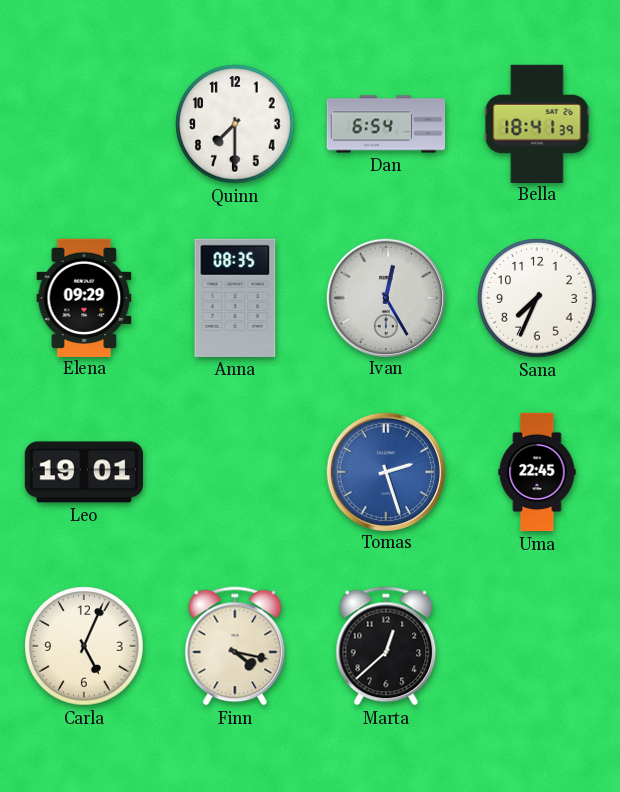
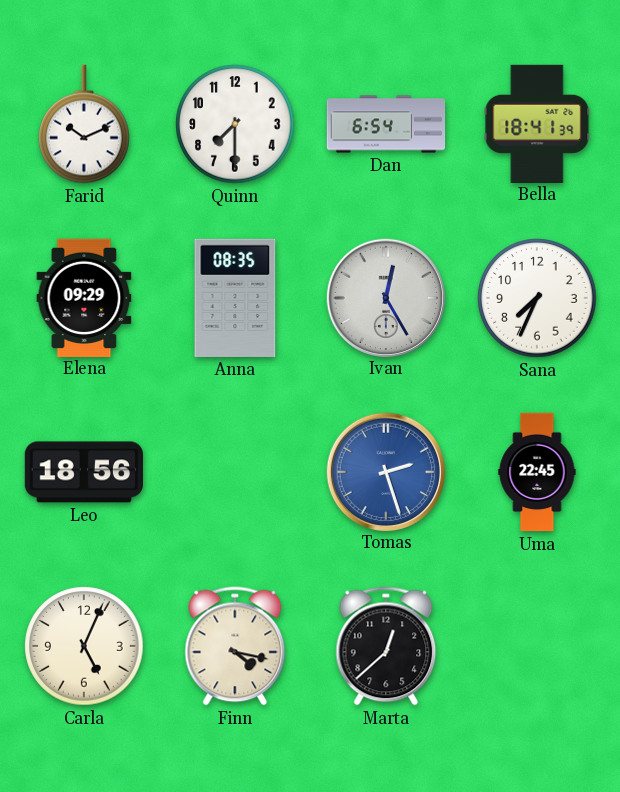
Farid: none -> 10:11
Leo: 19:01 -> 18:56
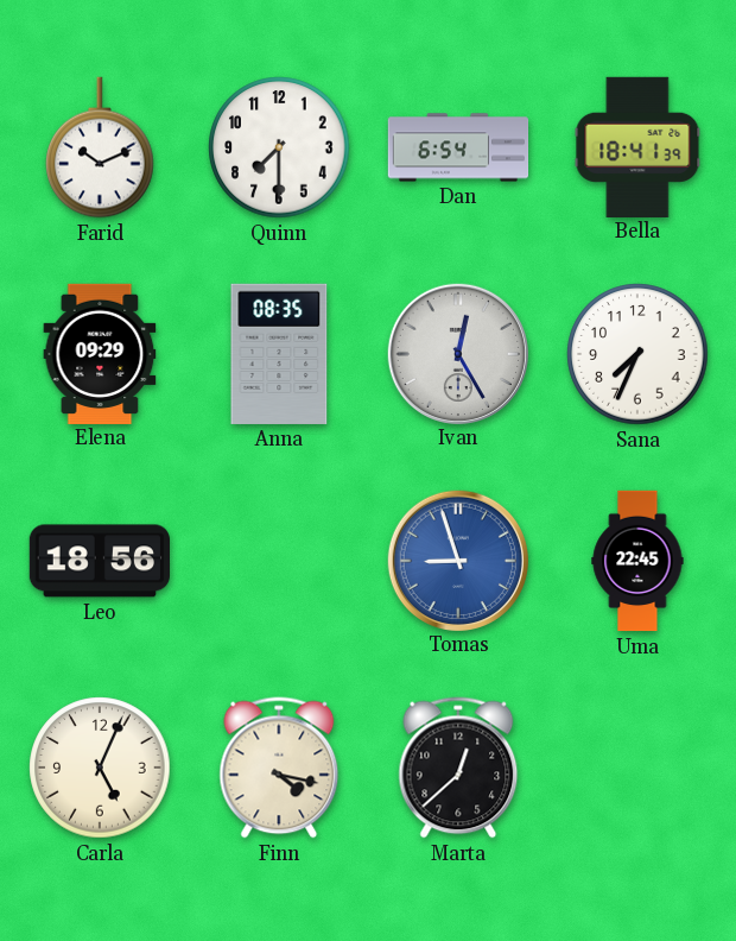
Tomas: 2:27 -> 8:57
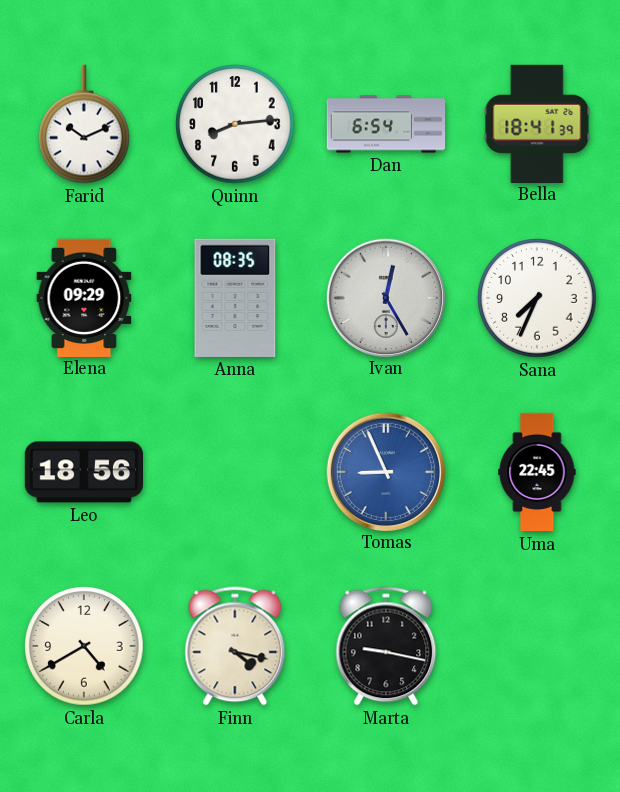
Quinn: 7:30 -> 8:14
Tomas: 8:57 -> 8:56
Carla: 5:04 -> 4:40
Marta: 12:38 -> 9:17
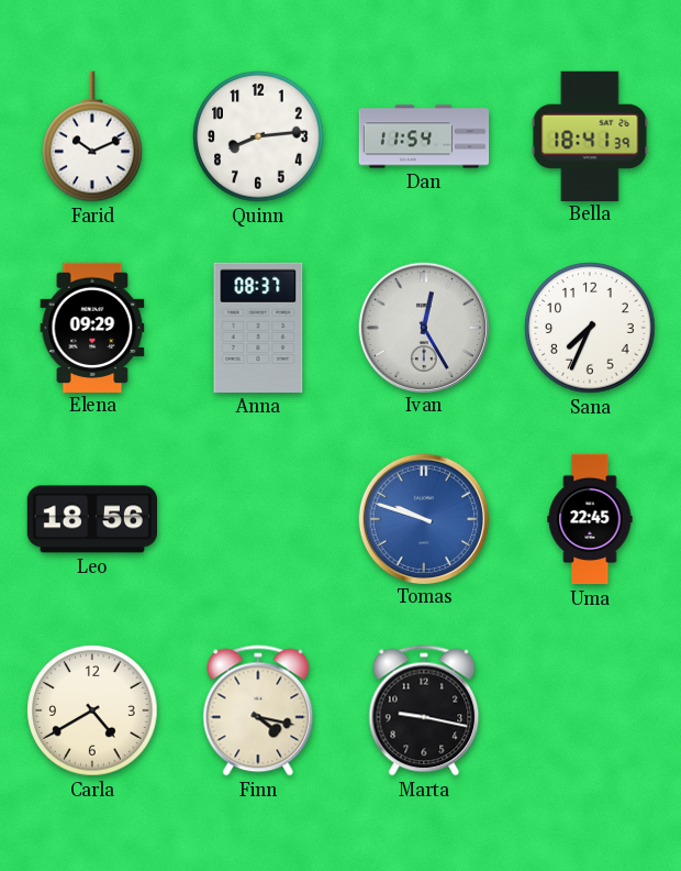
Dan: 6:54 -> 11:54
Anna: 08:35 -> 08:37
Tomas: 8:56 -> 9:48
